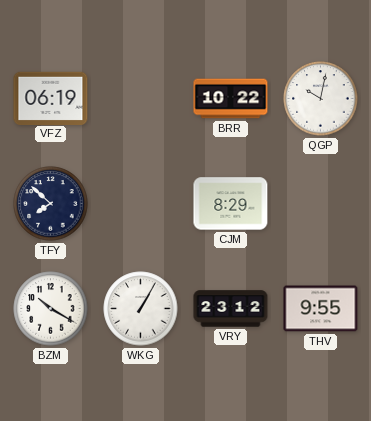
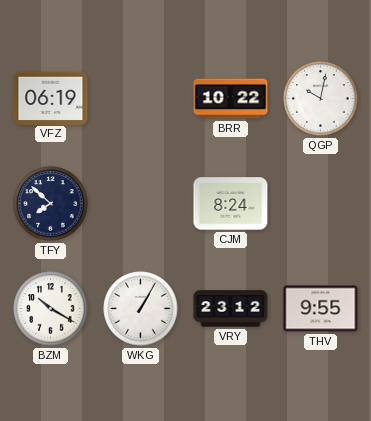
CJM: 8:29 -> 8:24
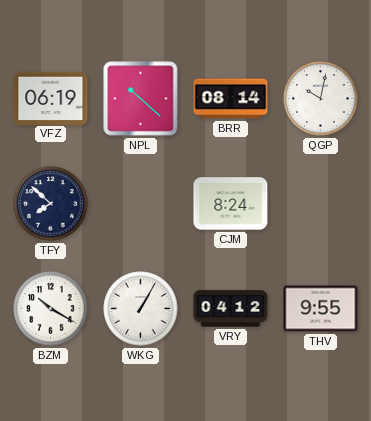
NPL: none -> 10:22
BRR: 10:22 -> 08:14
VRY: 23:12 -> 04:12
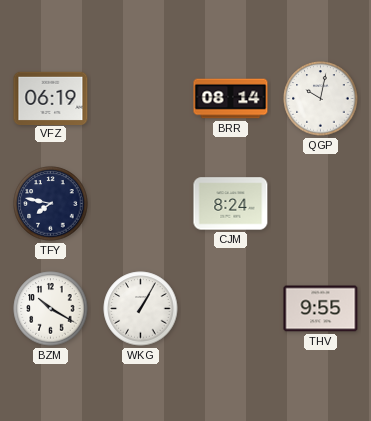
NPL: 10:22 -> none
TFY: 7:52 -> 7:47
VRY: 04:12 -> none
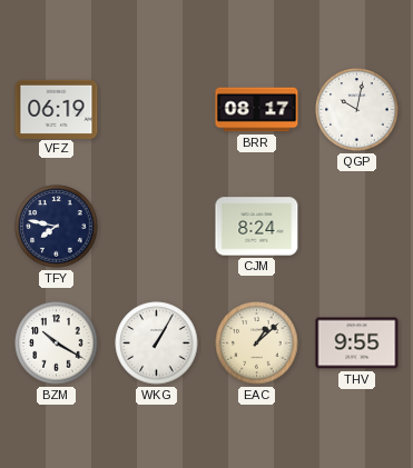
BRR: 08:14 -> 08:17
EAC: none -> 1:08
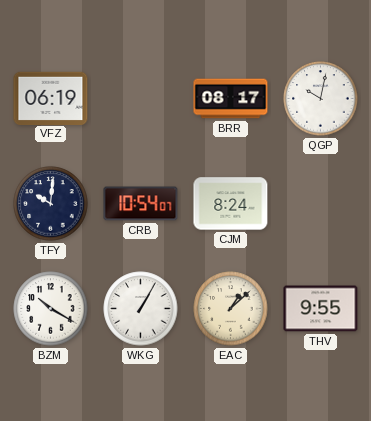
TFY: 7:47 -> 10:01
CRB: none -> 10:54
